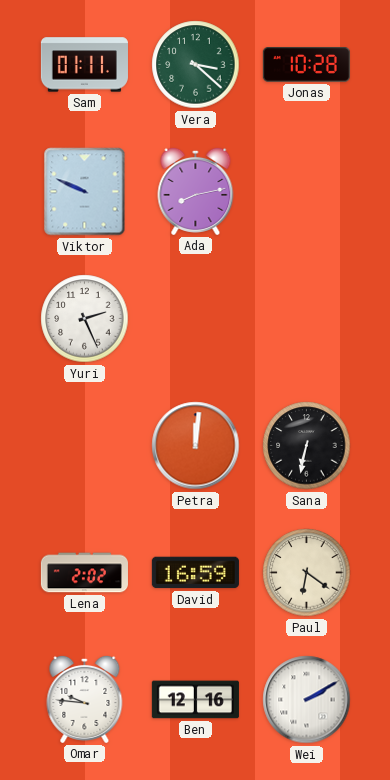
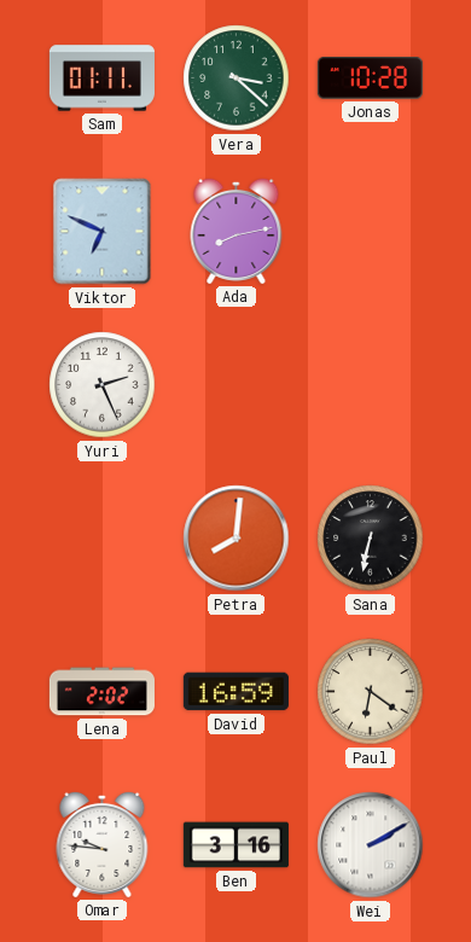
Viktor: 9:49 -> 6:49
Petra: 12:01 -> 8:01
Ben: 12:16 -> 3:16
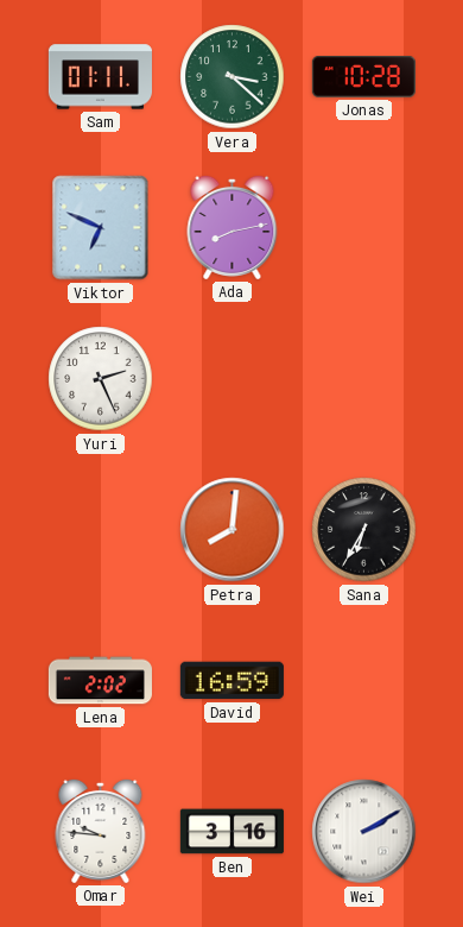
Sana: 6:32 -> 6:35
Paul: 6:21 -> none
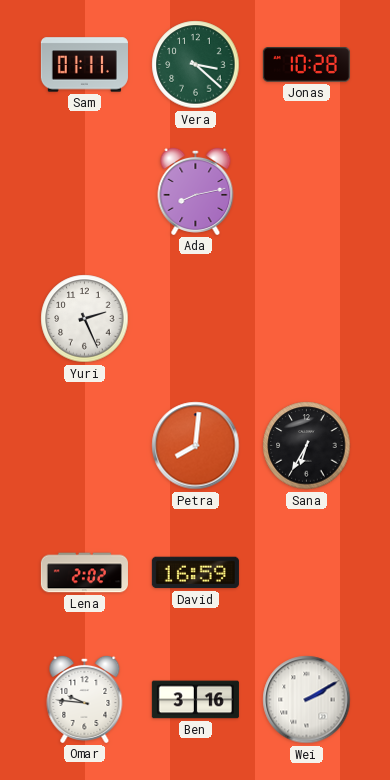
Viktor: 6:49 -> none
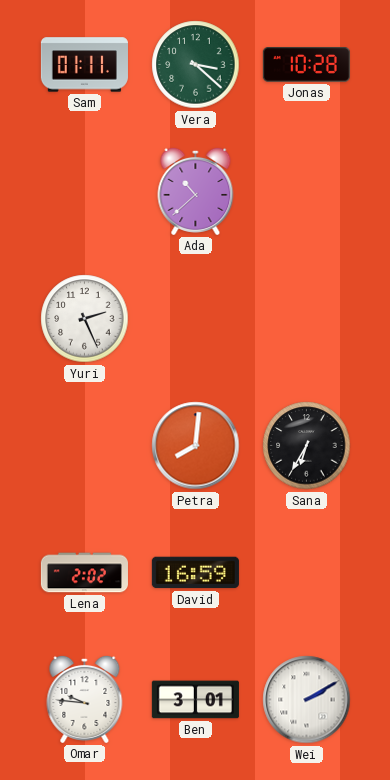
Ada: 8:13 -> 10:38
Ben: 3:16 -> 3:01
